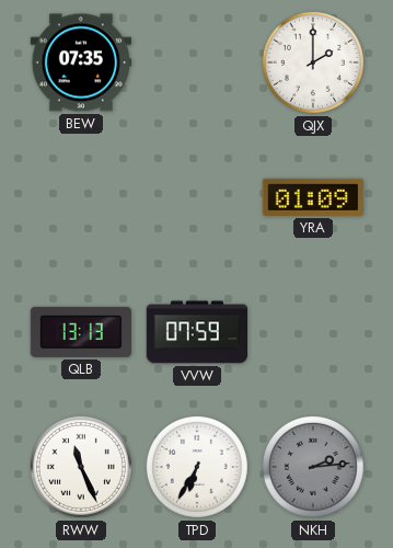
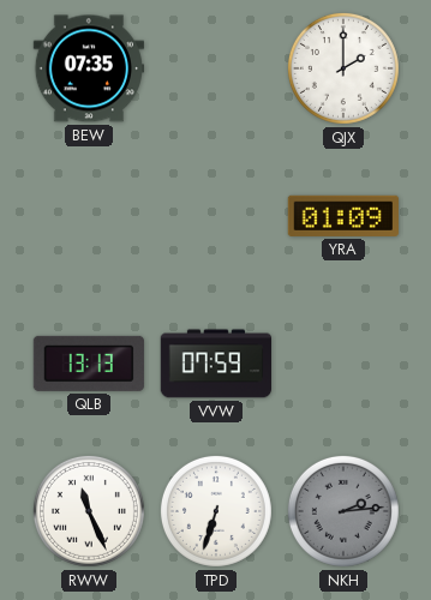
TPD: 6:35 -> 6:33
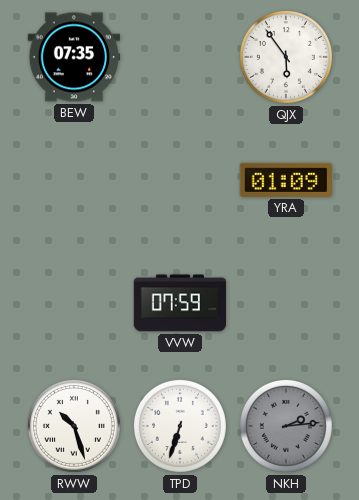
QJX: 2:00 -> 5:54
QLB: 13:13 -> none
RWW: 11:26 -> 10:27
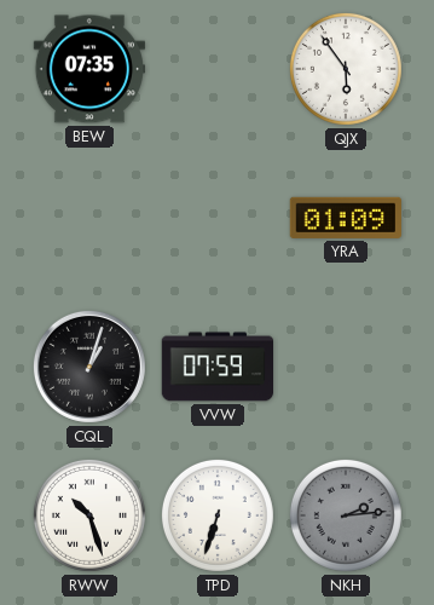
CQL: none -> 1:03
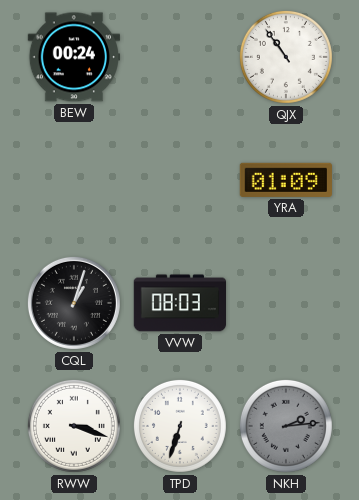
BEW: 07:35 -> 00:24
QJX: 5:54 -> 10:54
VVW: 07:59 -> 08:03
RWW: 10:27 -> 3:18
